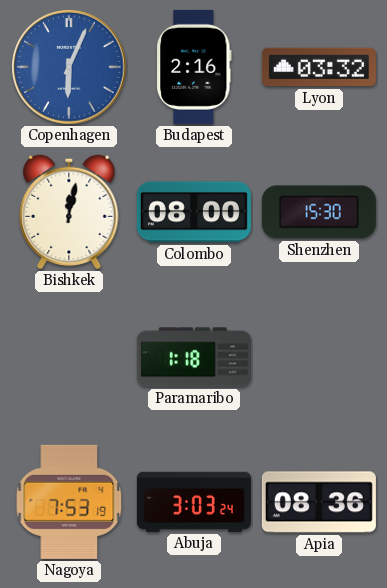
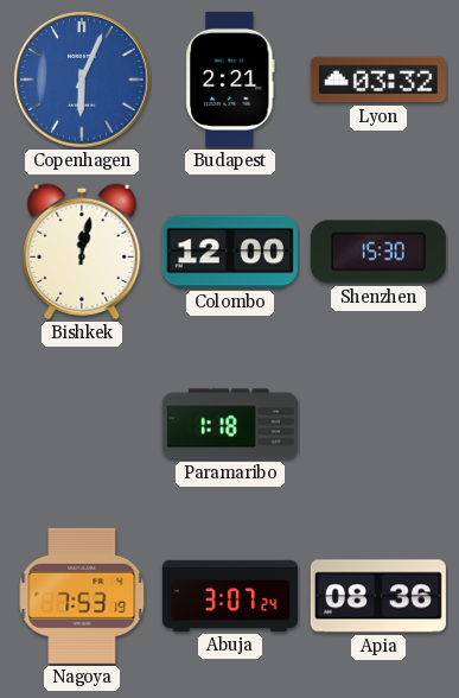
Budapest: 2:16 -> 2:21
Colombo: 08:00 -> 12:00
Abuja: 3:03 -> 3:07
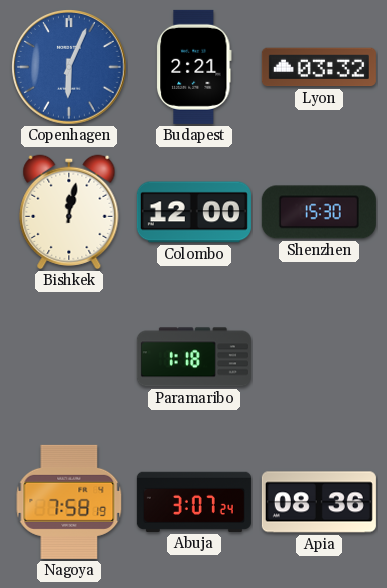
Nagoya: 7:53 -> 7:58
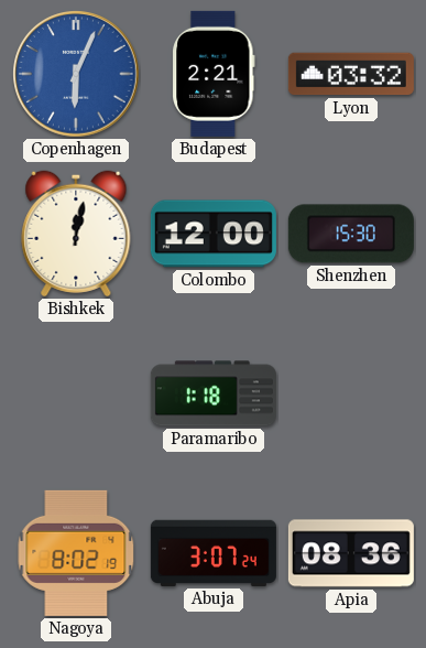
Nagoya: 7:58 -> 8:02
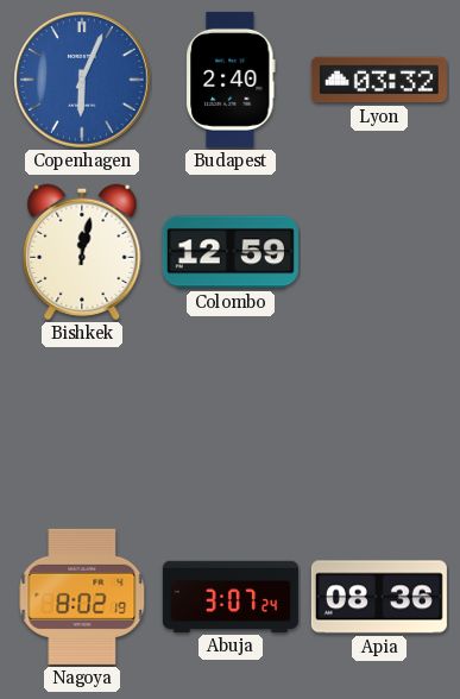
Budapest: 2:21 -> 2:40
Colombo: 12:00 -> 12:59
Shenzhen: 15:30 -> none
Paramaribo: 1:18 -> none
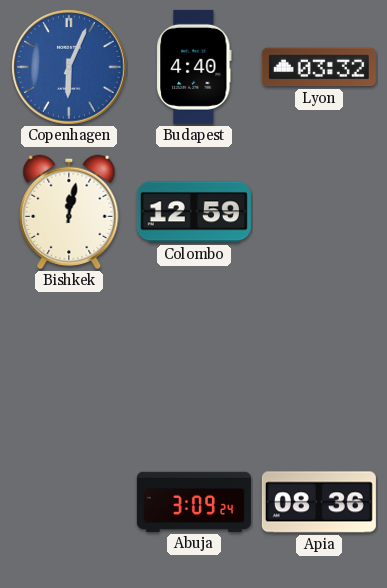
Budapest: 2:40 -> 4:40
Nagoya: 8:02 -> none
Abuja: 3:07 -> 3:09
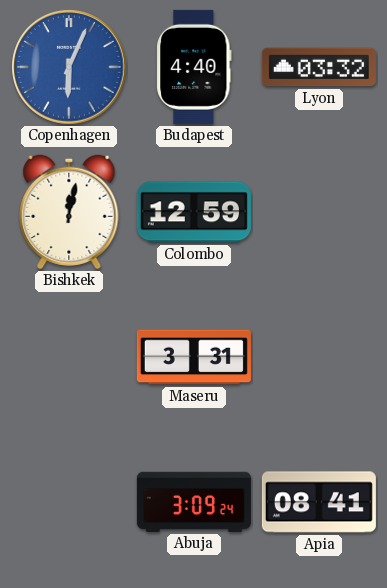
Maseru: none -> 3:31
Apia: 08:36 -> 08:41
